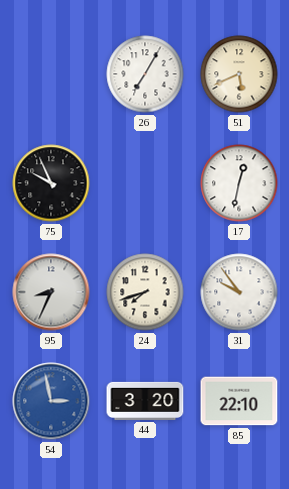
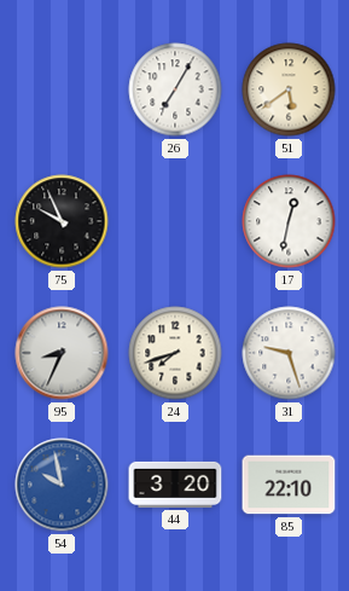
51: 5:41 -> 5:39
31: 9:54 -> 9:27
54: 2:58 -> 9:58
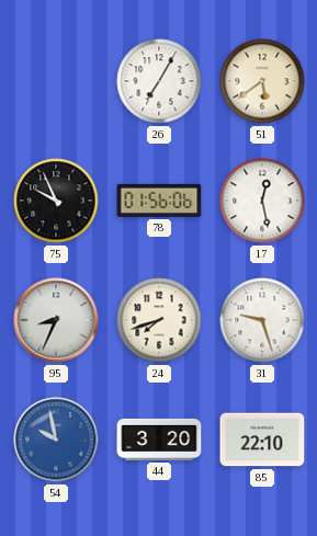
78: none -> 01:56
17: 12:32 -> 12:28
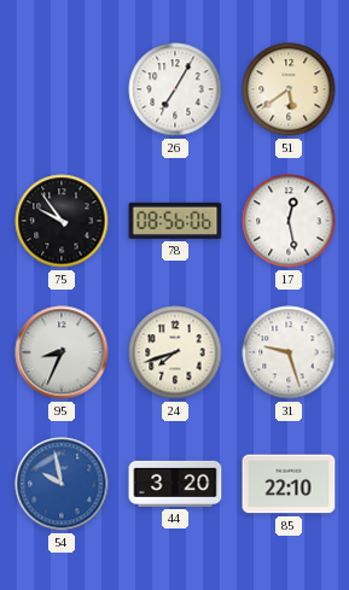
75: 9:56 -> 9:54
78: 01:56 -> 08:56
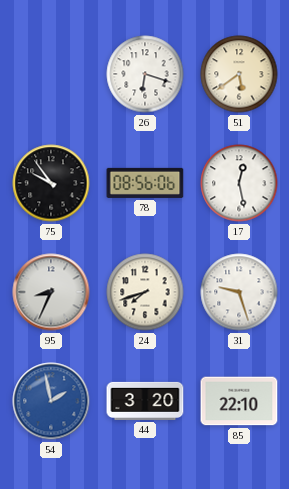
26: 7:05 -> 6:18
54: 9:58 -> 1:58
